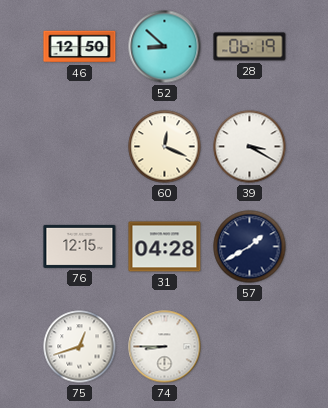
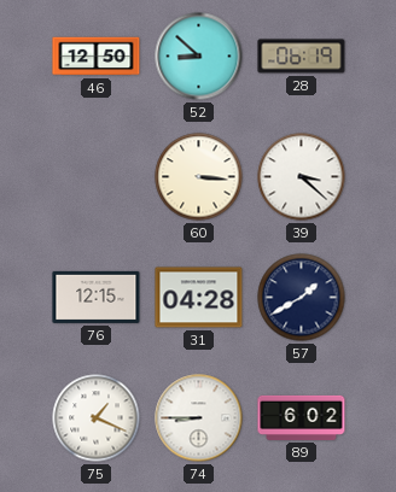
60: 12:19 -> 3:16
39: 3:20 -> 3:22
75: 12:42 -> 1:19
89: none -> 6:02
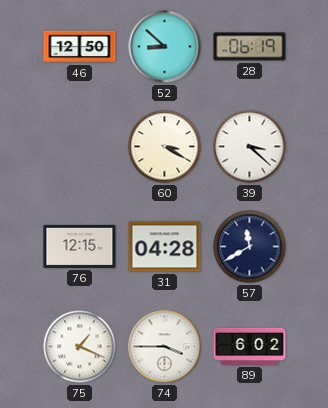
60: 3:16 -> 3:20
57: 1:40 -> 11:40
74: 8:45 -> 3:45
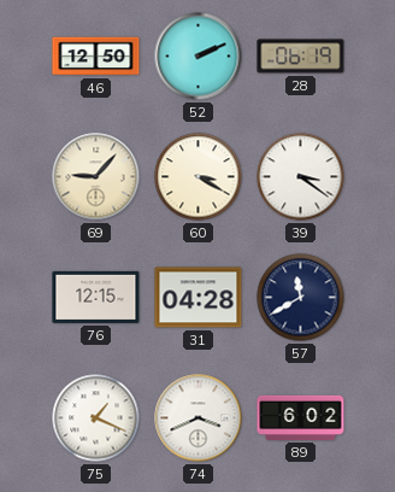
52: 8:52 -> 2:11
69: none -> 9:07
39: 3:22 -> 3:21
74: 3:45 -> 3:41
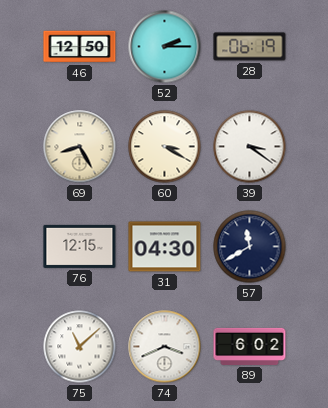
52: 2:11 -> 2:15
69: 9:07 -> 8:25
31: 04:28 -> 04:30
75: 1:19 -> 11:08
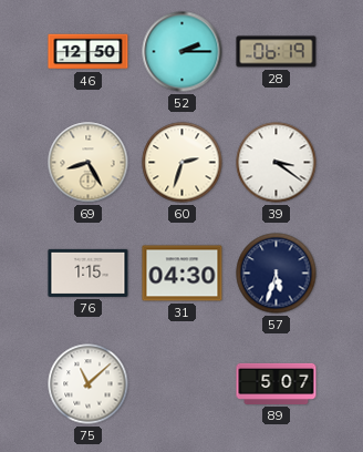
60: 3:20 -> 2:33
76: 12:15 -> 1:15
57: 11:40 -> 5:33
74: 3:41 -> none
89: 6:02 -> 5:07
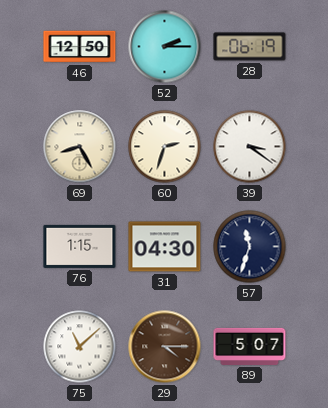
57: 5:33 -> 11:33
29: none -> 4:15
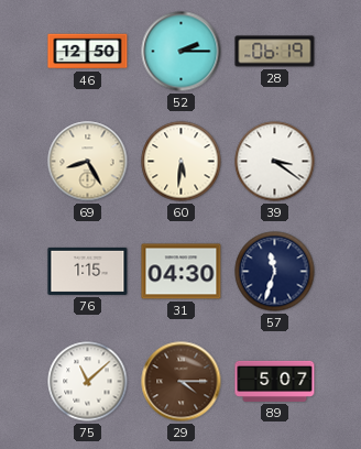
60: 2:33 -> 5:31
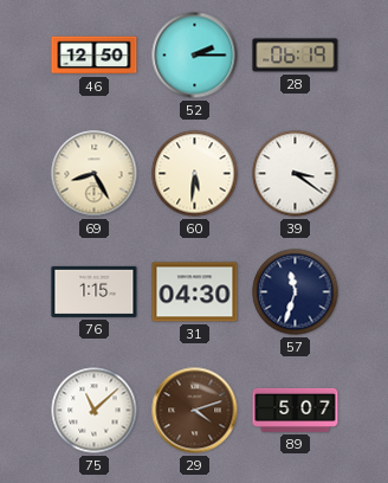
29: 4:15 -> 4:12
